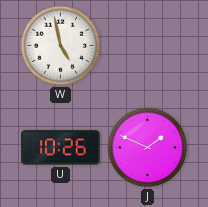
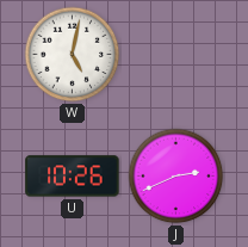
W: 4:58 -> 5:02
J: 1:49 -> 2:41
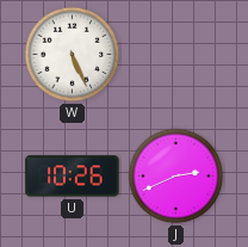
W: 5:02 -> 5:26
